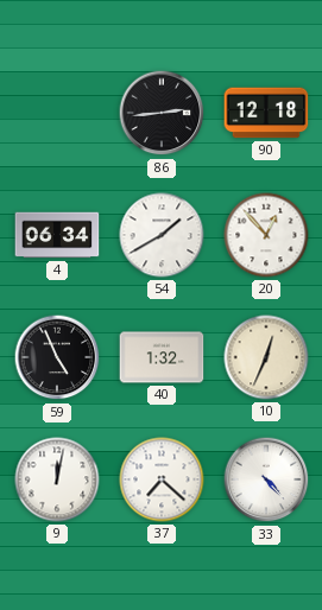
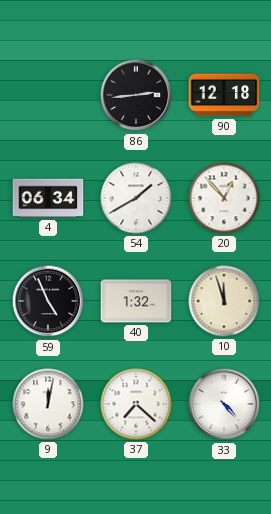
10: 12:34 -> 11:57
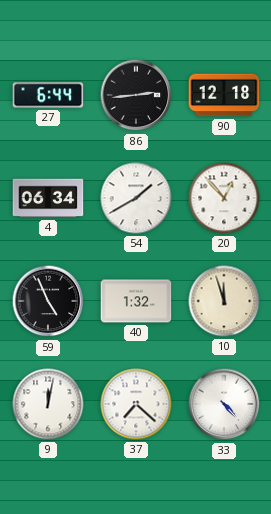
27: none -> 6:44
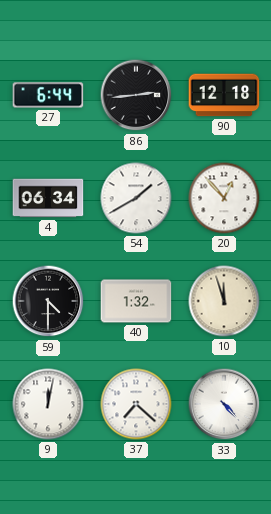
59: 4:56 -> 4:30
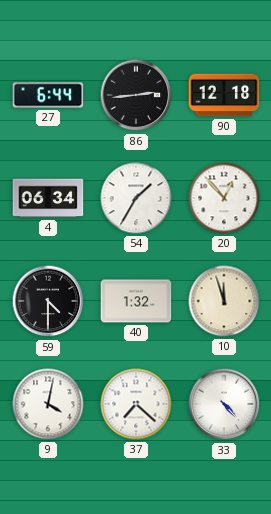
54: 1:40 -> 1:35
9: 12:02 -> 4:02
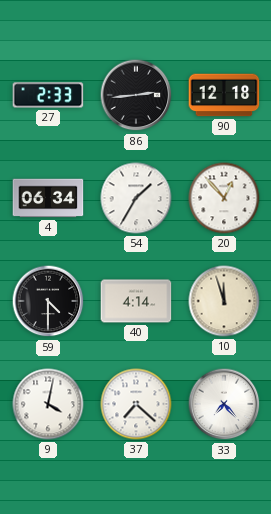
27: 6:44 -> 2:33
40: 1:32 -> 4:14
33: 4:23 -> 7:23
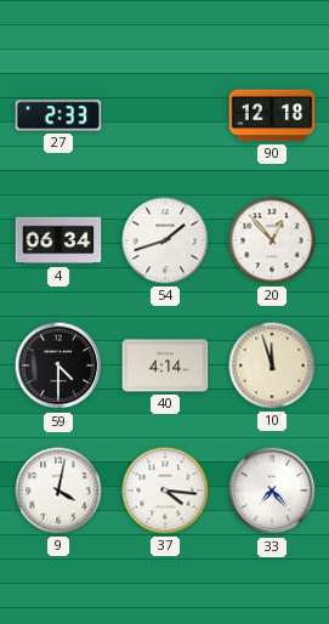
86: 2:44 -> none
54: 1:35 -> 1:42
37: 7:22 -> 4:16
